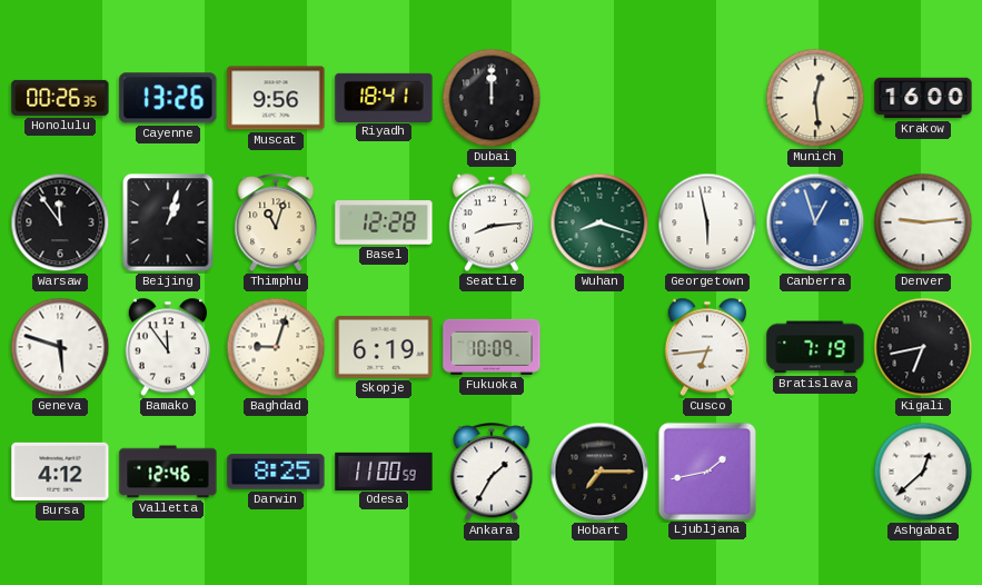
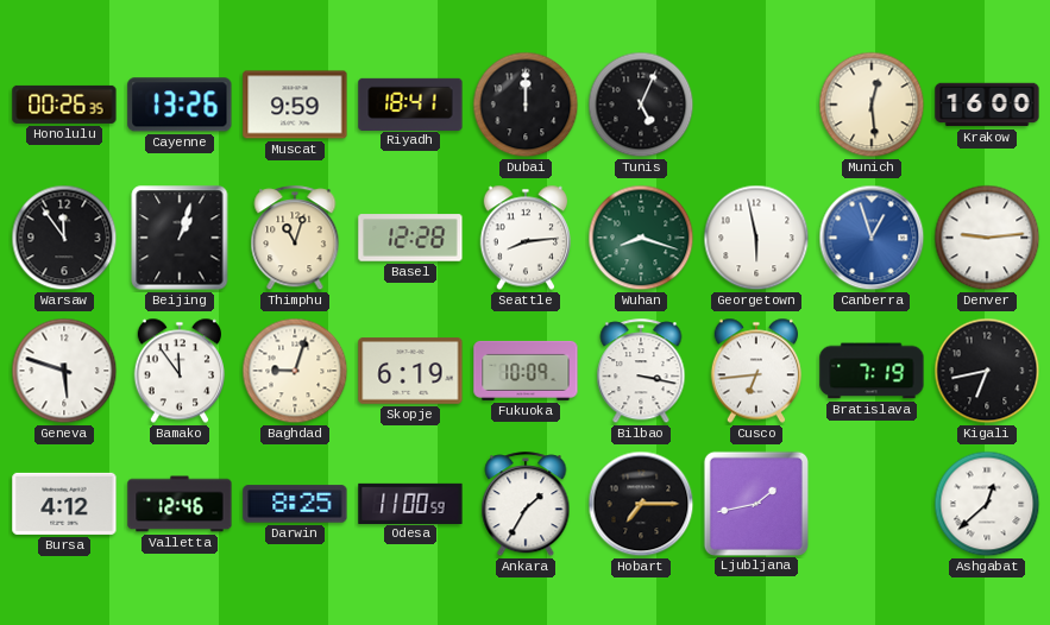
Muscat: 9:56 -> 9:59
Tunis: none -> 5:04
Bilbao: none -> 3:17
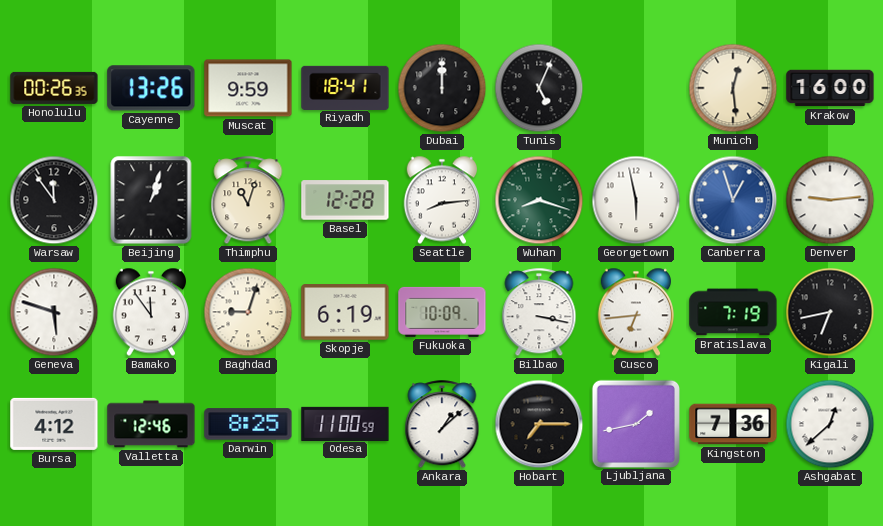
Ankara: 1:35 -> 1:08
Kingston: none -> 7:36
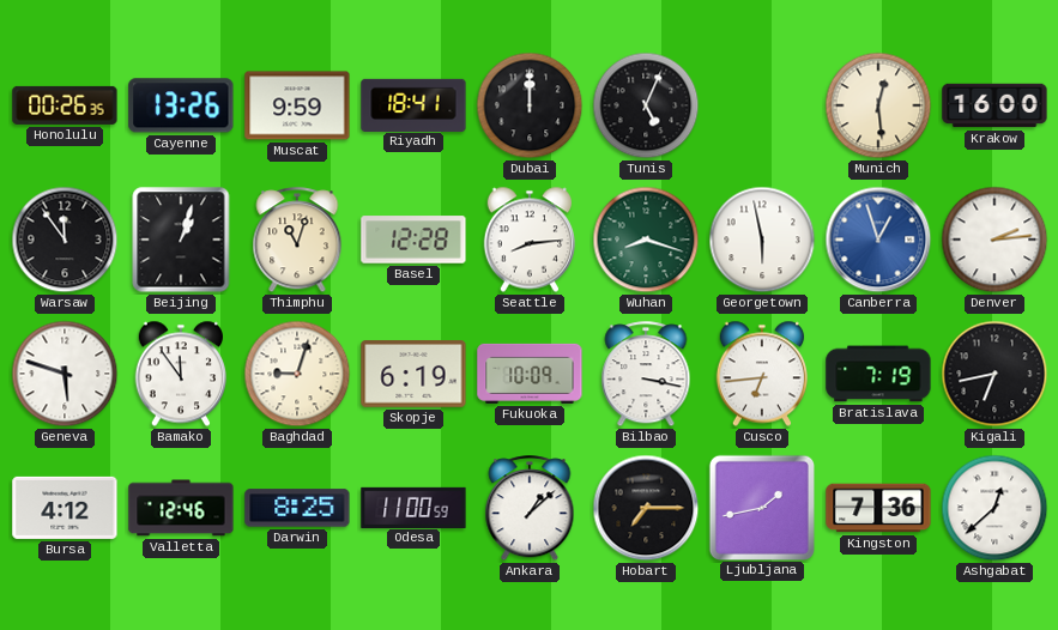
Denver: 9:14 -> 2:14
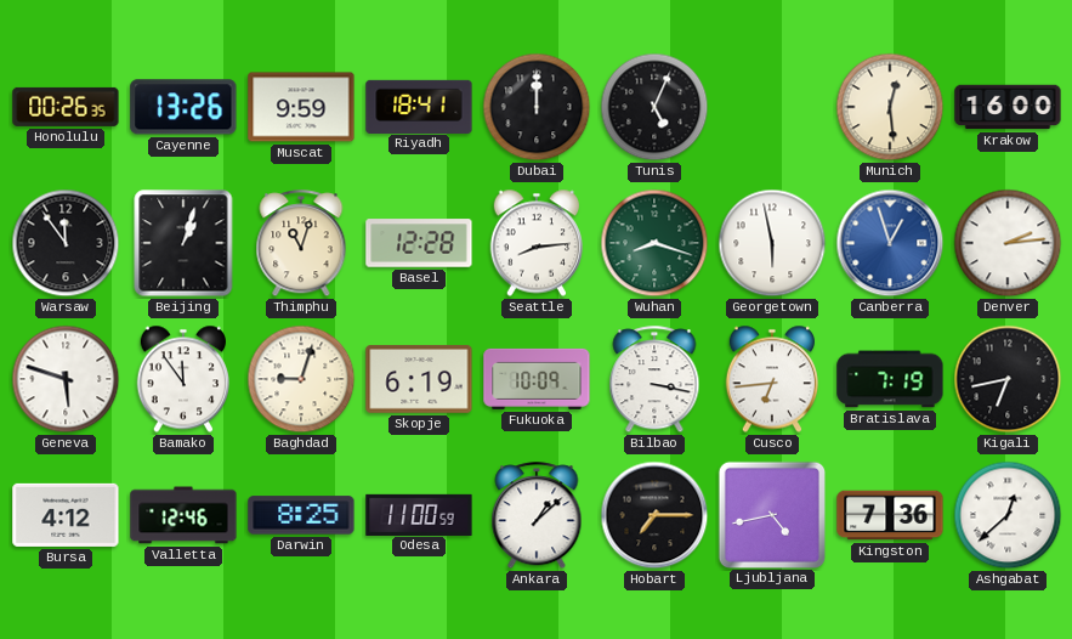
Ljubljana: 1:43 -> 4:43
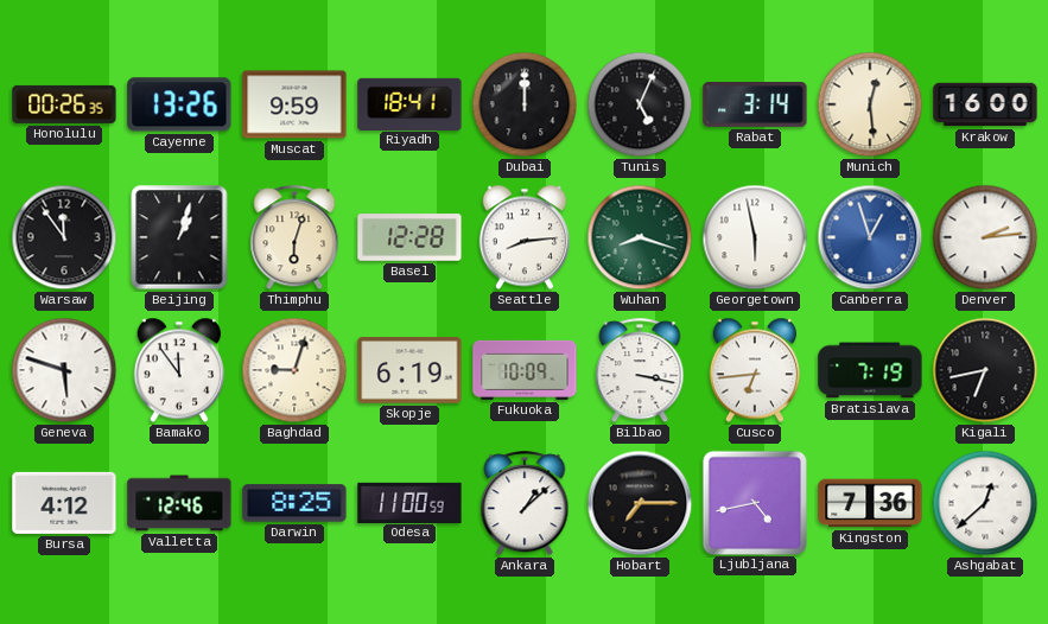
Rabat: none -> 3:14
Thimphu: 11:03 -> 6:03
